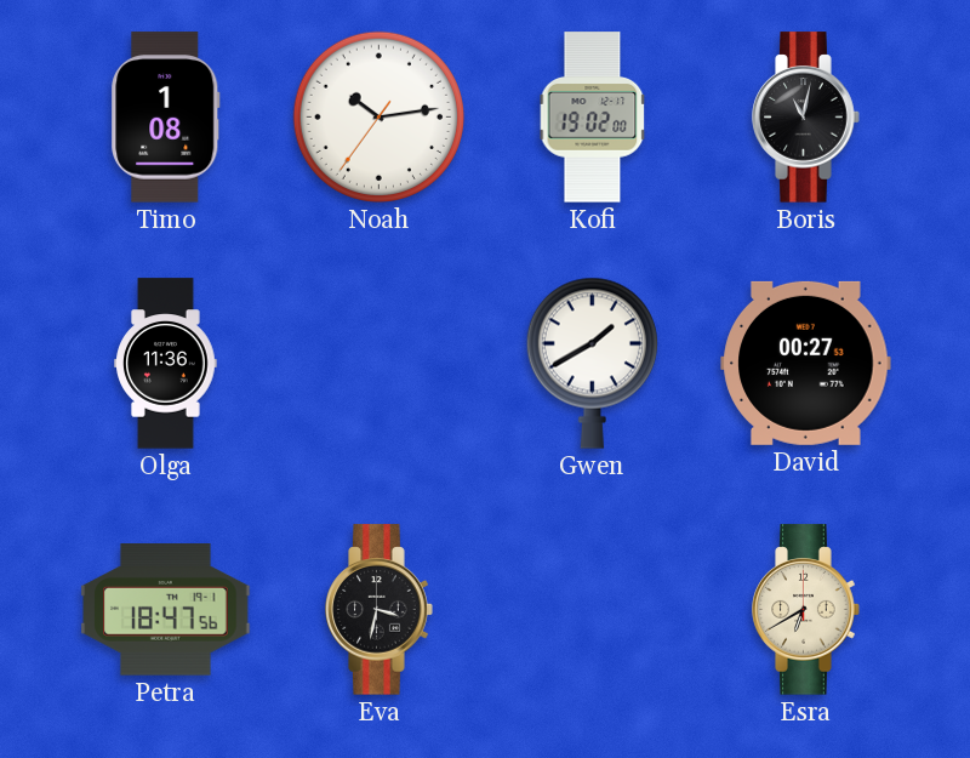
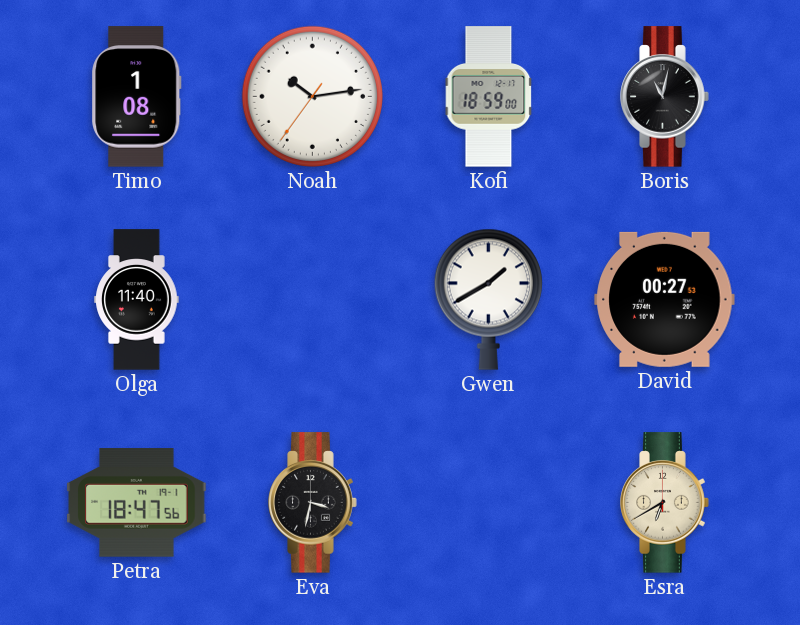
Kofi: 19:02 -> 18:59
Olga: 11:36 -> 11:40
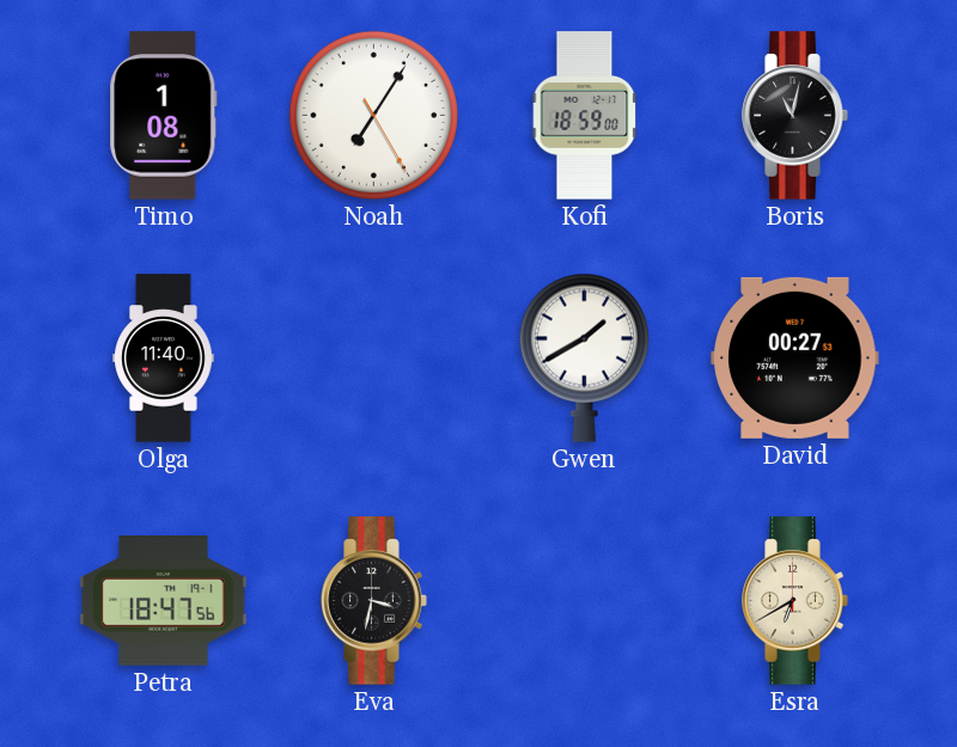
Noah: 10:13 -> 7:05
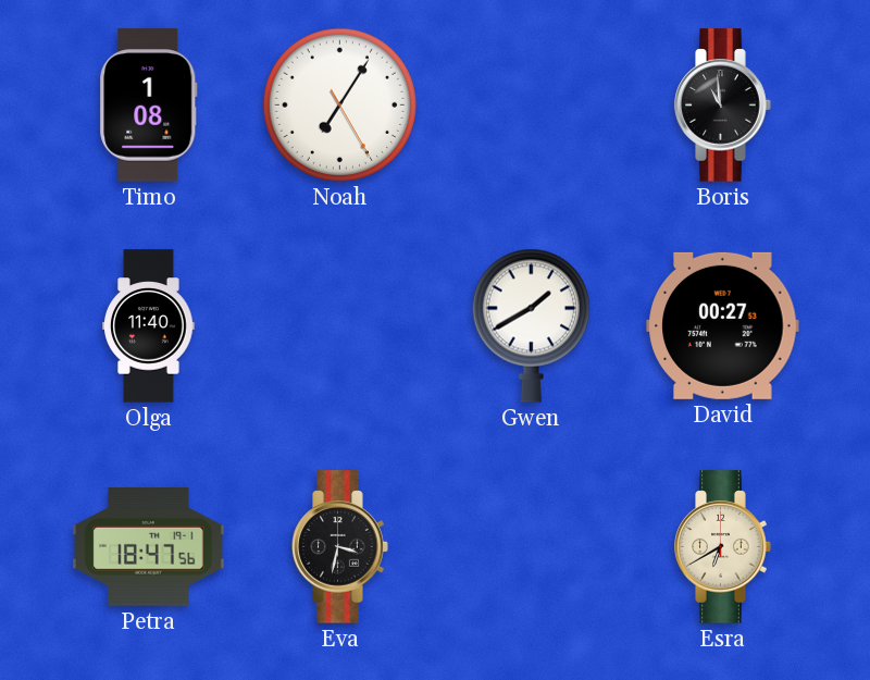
Kofi: 18:59 -> none
Boris: 11:02 -> 10:59
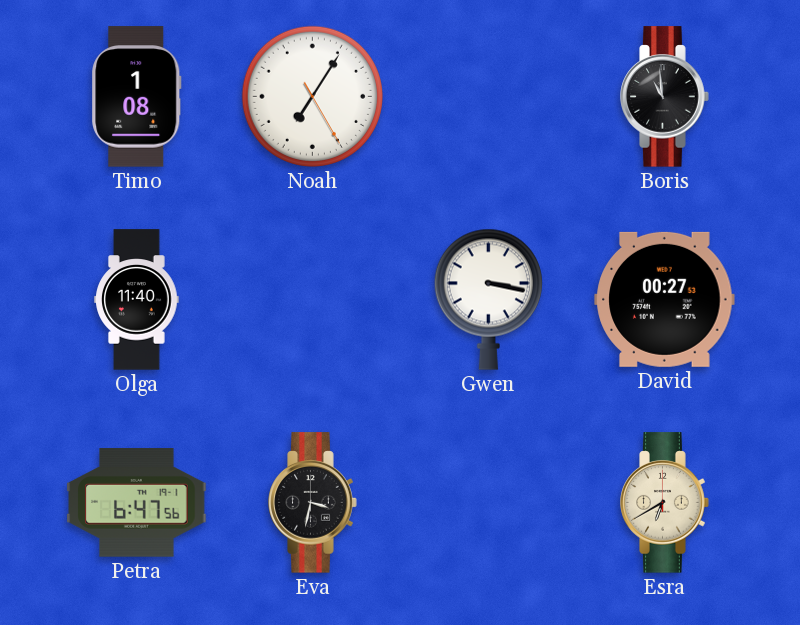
Gwen: 1:40 -> 3:17
Petra: 18:47 -> 6:47
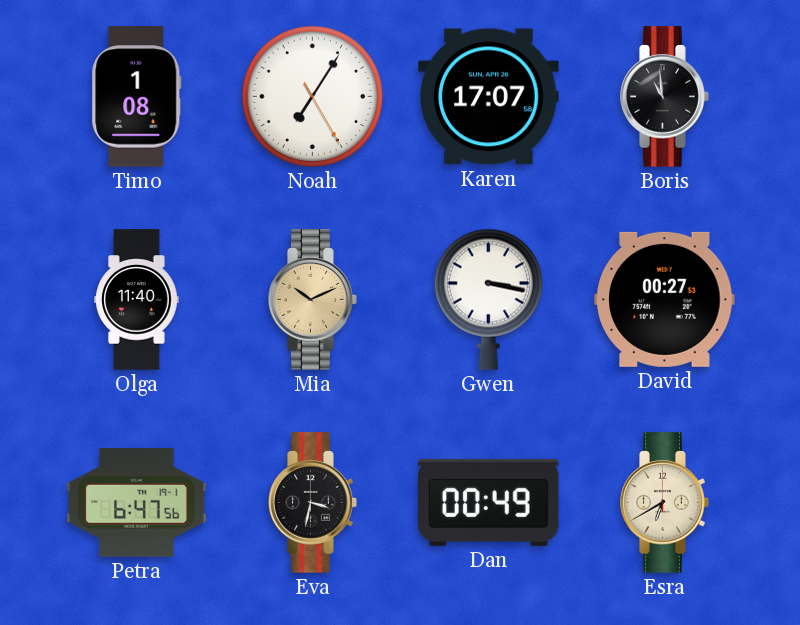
Karen: none -> 17:07
Mia: none -> 10:11
Dan: none -> 00:49
